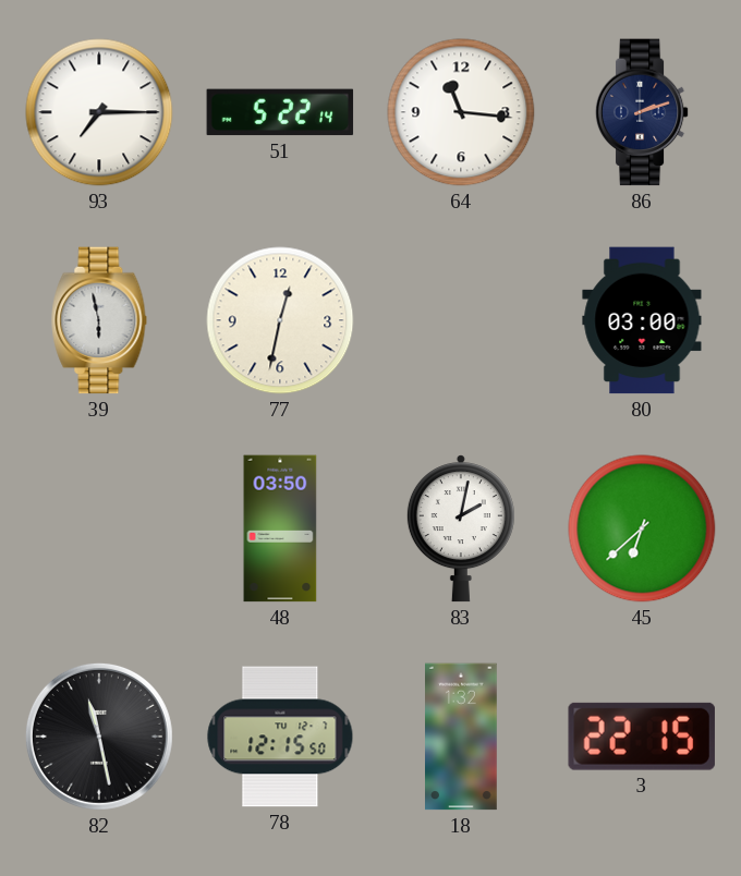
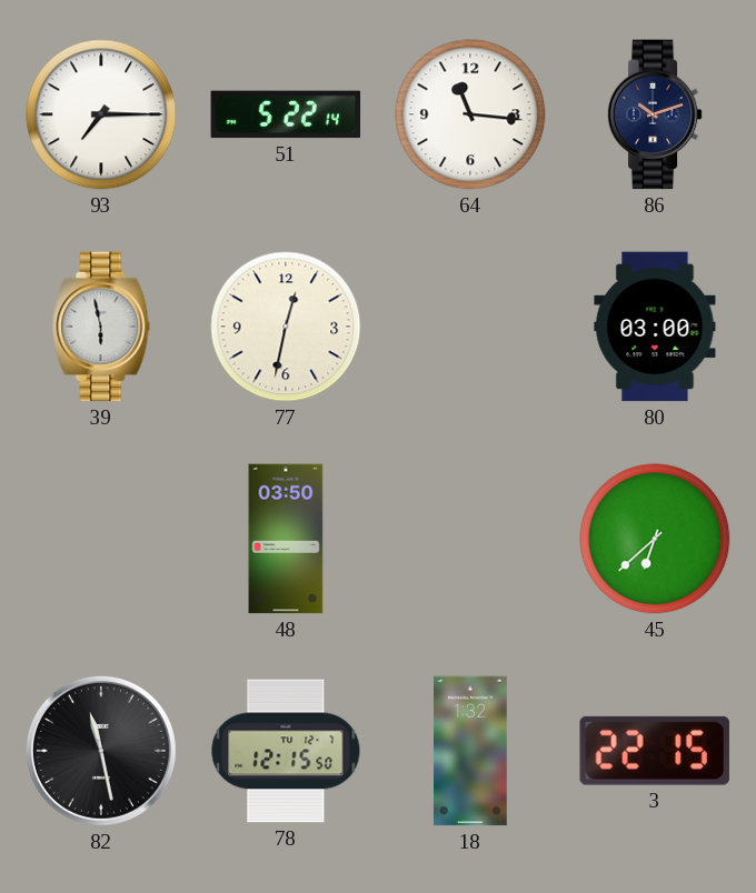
86: 2:12 -> 10:12
83: 2:02 -> none
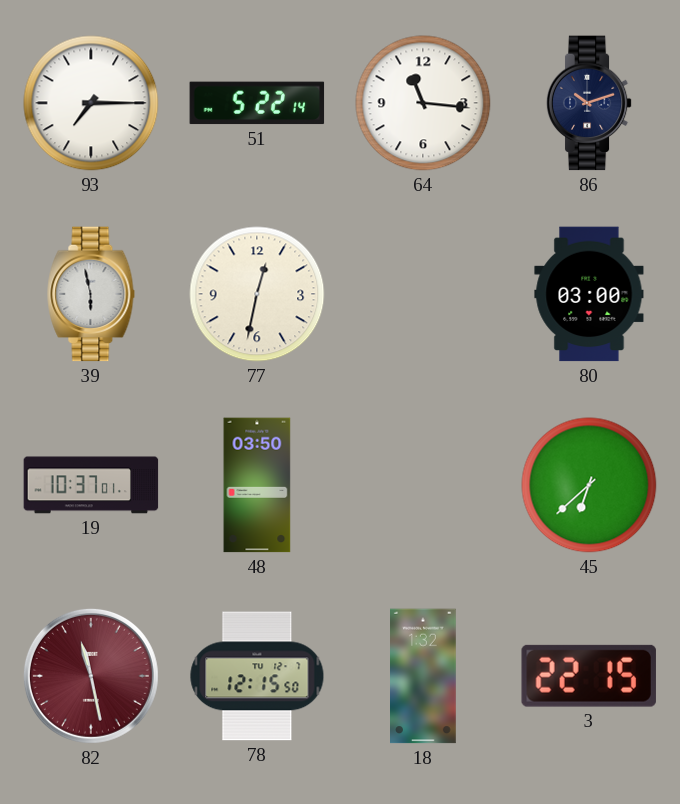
19: none -> 10:37
82 dial: black -> burgundy
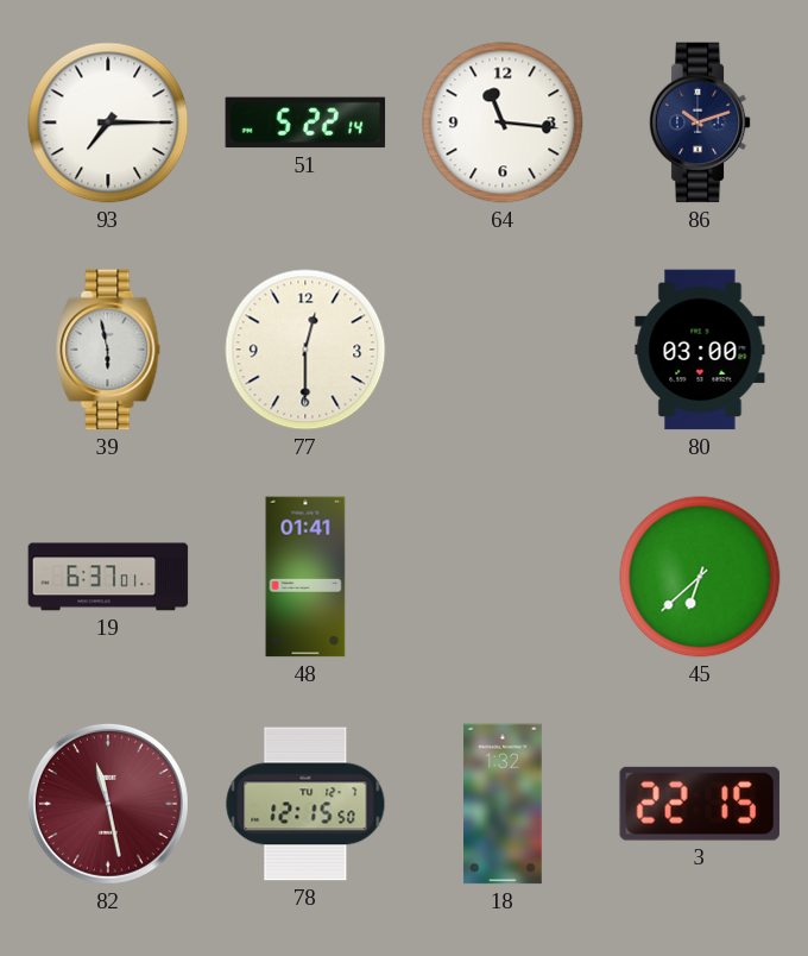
77: 12:32 -> 12:30
19: 10:37 -> 6:37
48: 03:50 -> 01:41
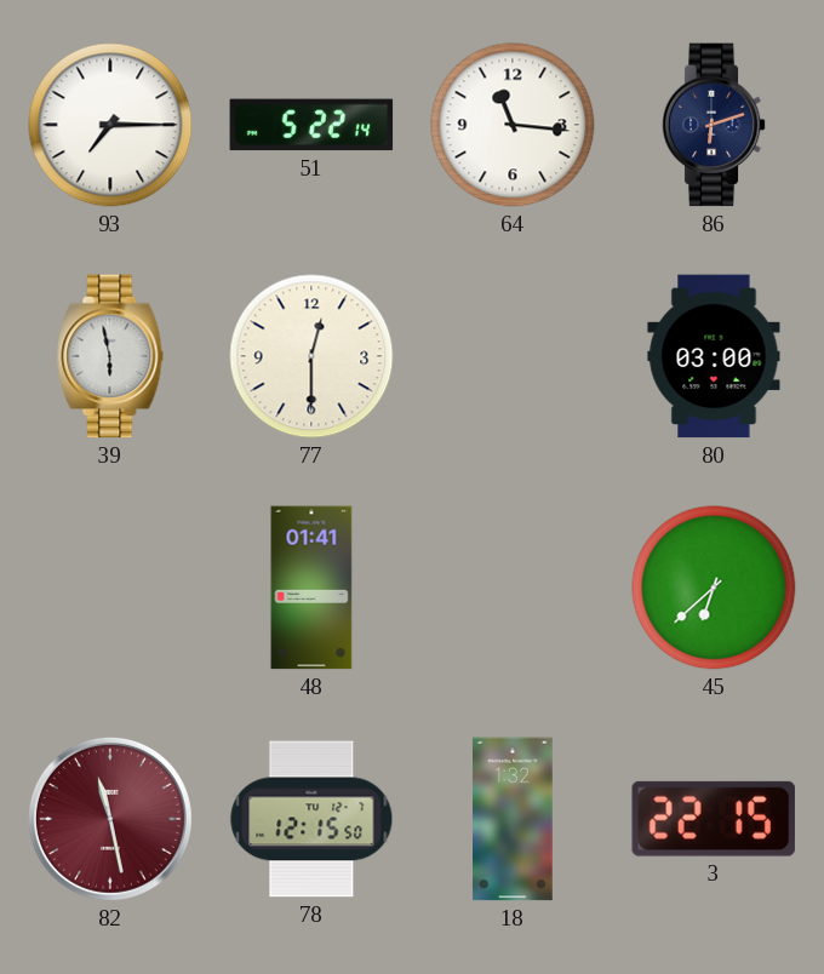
86: 10:12 -> 6:12
19: 6:37 -> none
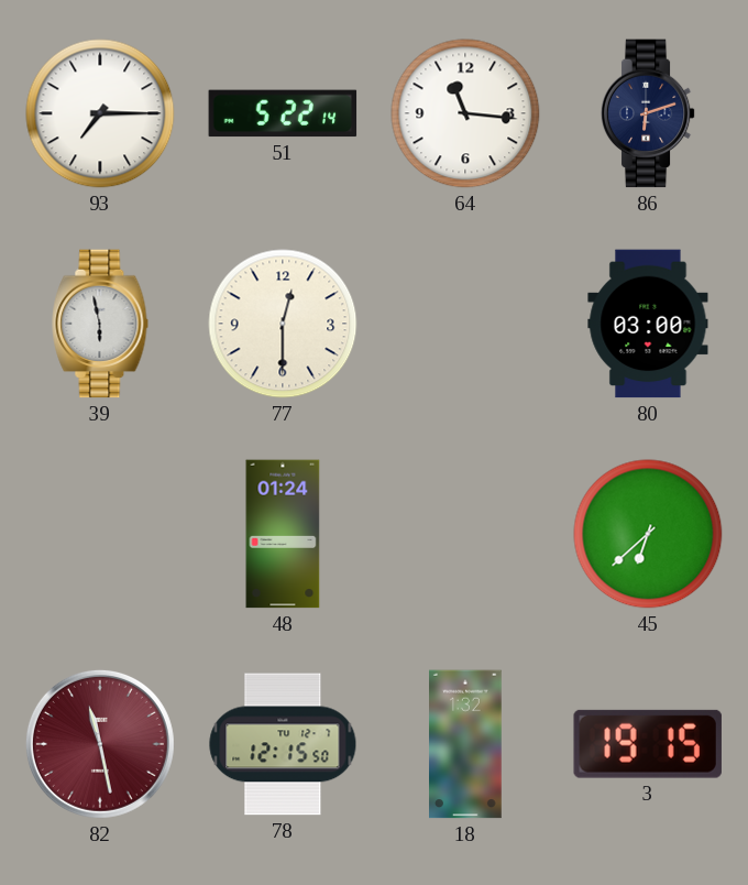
48: 01:41 -> 01:24
3: 22:15 -> 19:15
